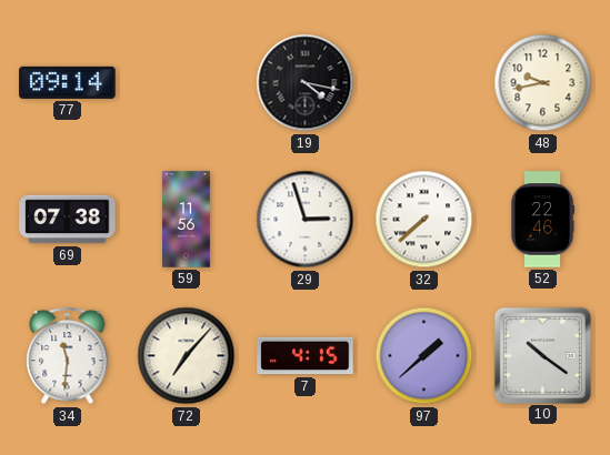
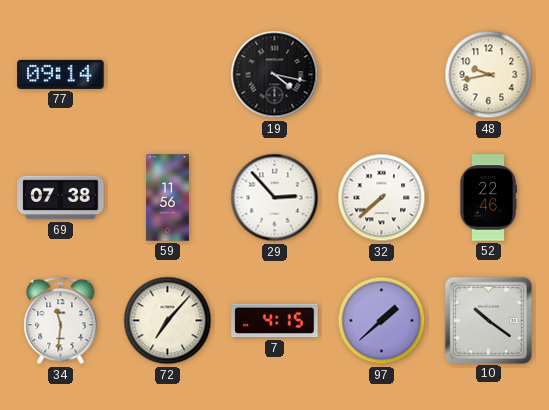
29: 2:57 -> 2:53
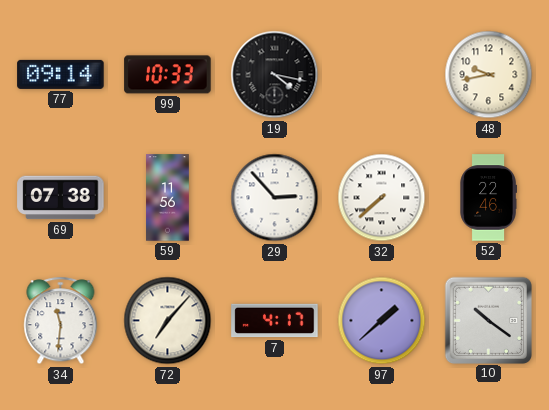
99: none -> 10:33
7: 4:15 -> 4:17
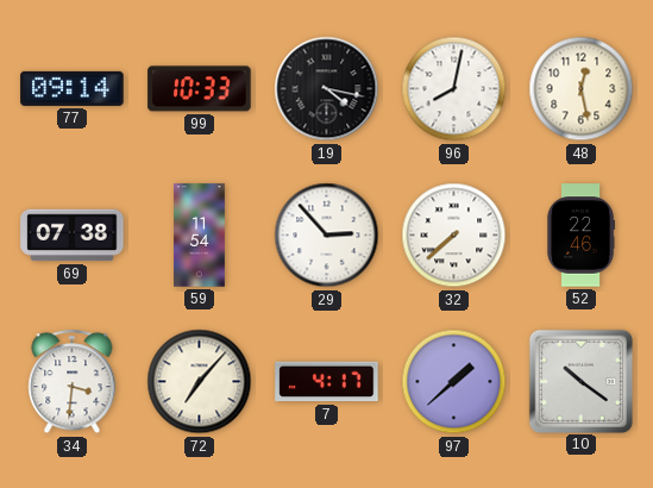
96: none -> 8:02
48: 9:43 -> 12:28
59: 11:56 -> 11:54
34: 11:31 -> 3:31
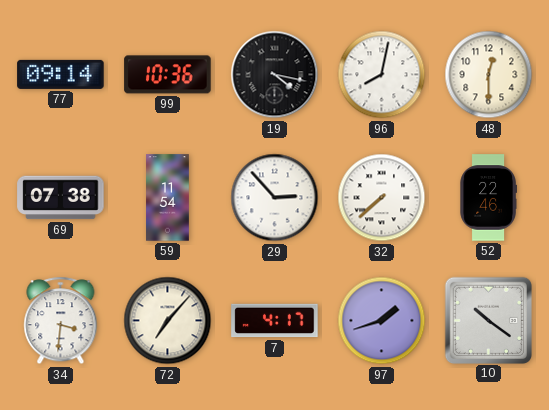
99: 10:33 -> 10:36
48: 12:28 -> 12:30
97: 1:38 -> 1:42
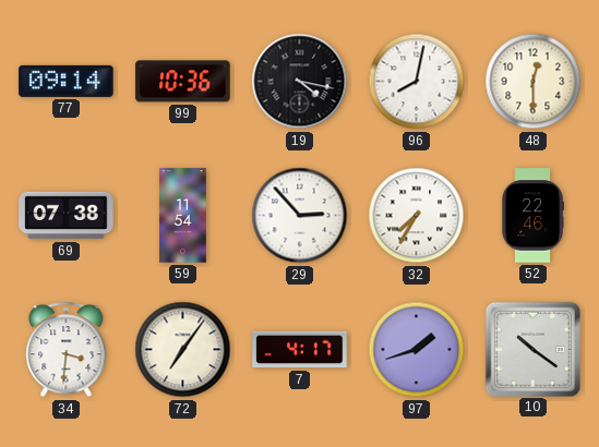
32: 7:38 -> 7:35
72: 7:07 -> 7:06
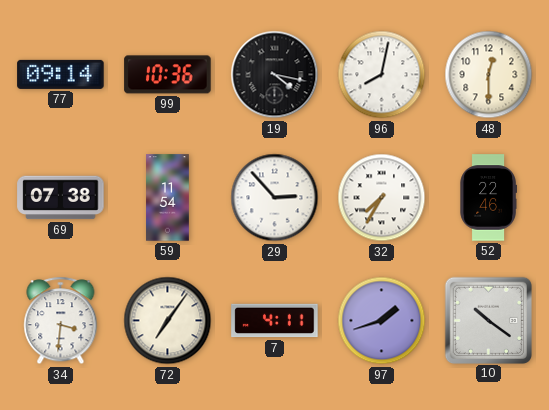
7: 4:17 -> 4:11
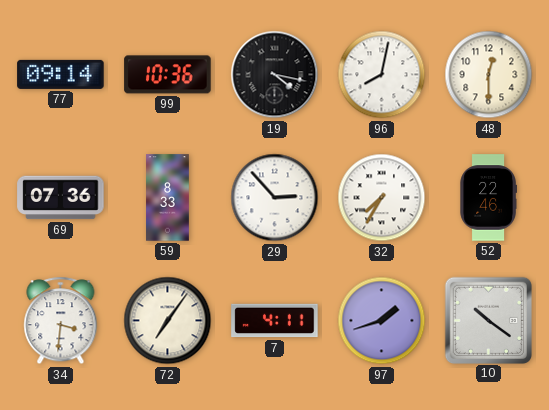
69: 07:38 -> 07:36
59: 11:54 -> 8:33
